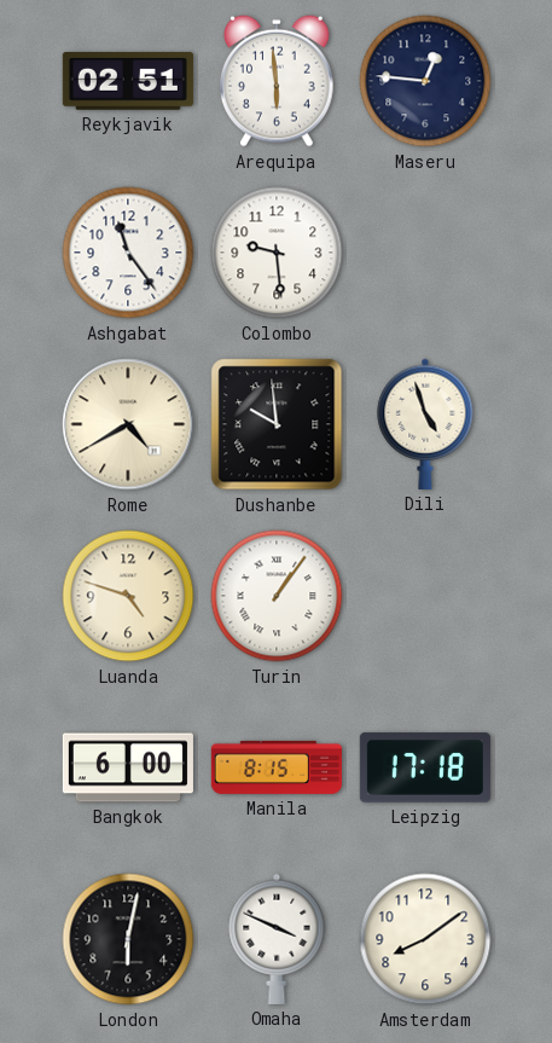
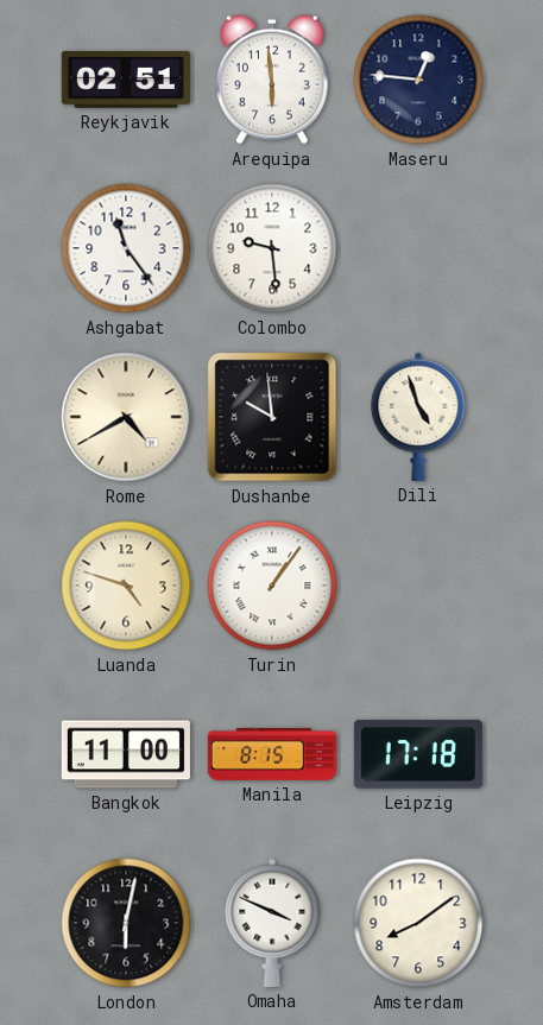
Bangkok: 6:00 -> 11:00
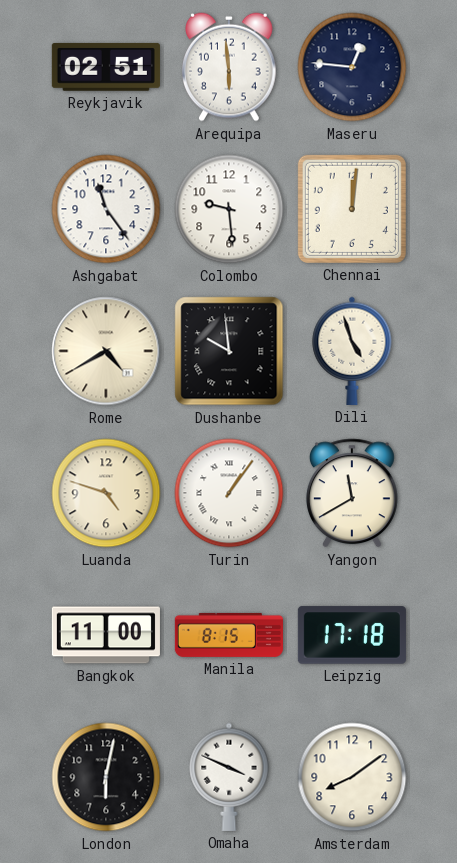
Chennai: none -> 12:01
Yangon: none -> 11:40
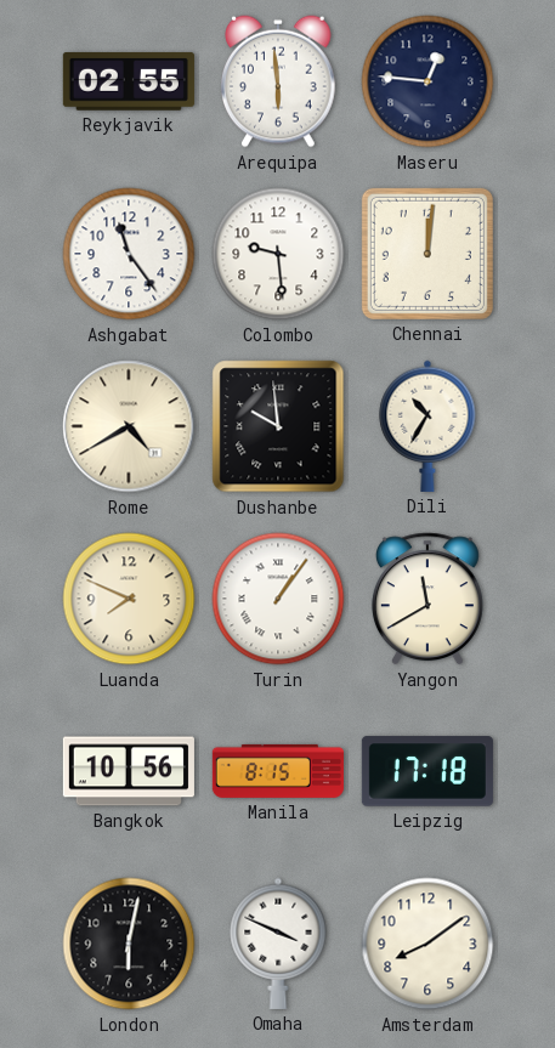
Reykjavik: 02:51 -> 02:55
Dili: 4:57 -> 10:35
Luanda: 4:48 -> 7:49
Bangkok: 11:00 -> 10:56
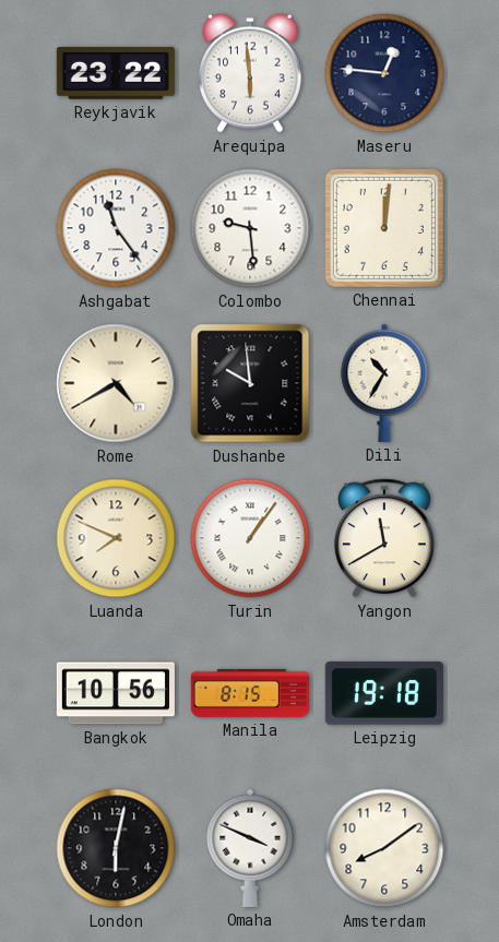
Reykjavik: 02:55 -> 23:22
Leipzig: 17:18 -> 19:18
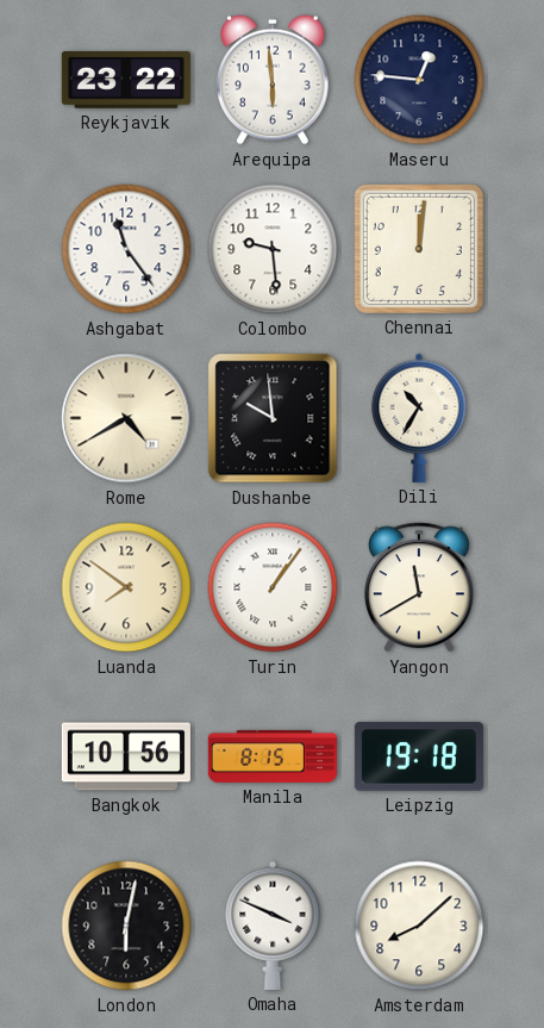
Luanda: 7:49 -> 7:51
Amsterdam: 8:09 -> 8:08
